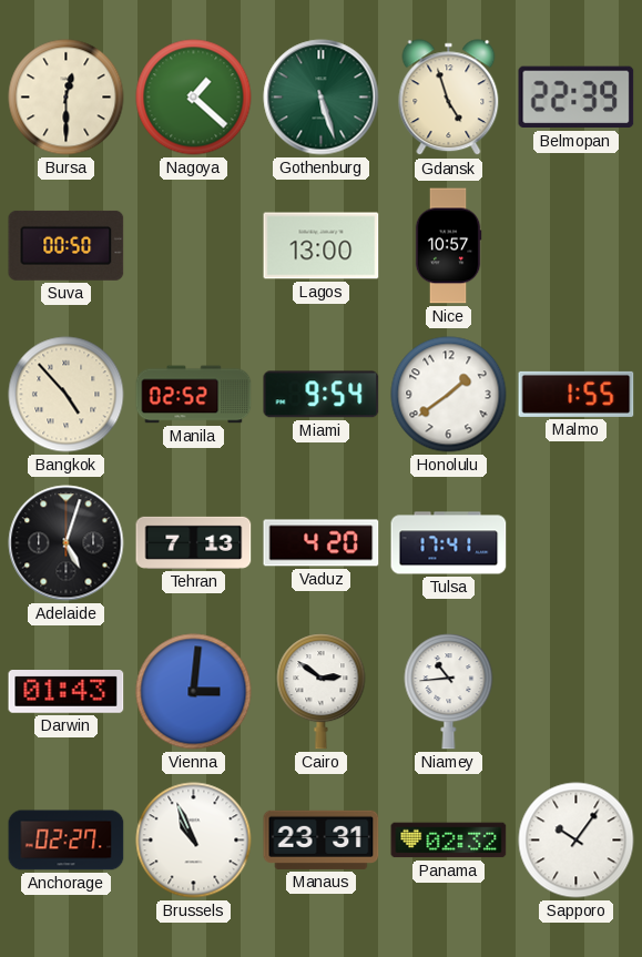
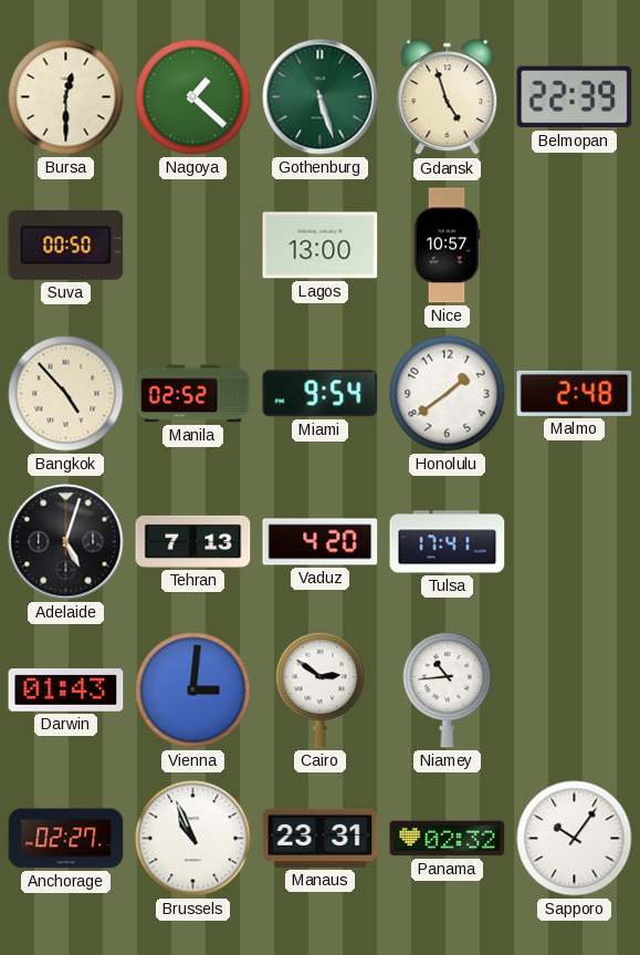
Malmo: 1:55 -> 2:48
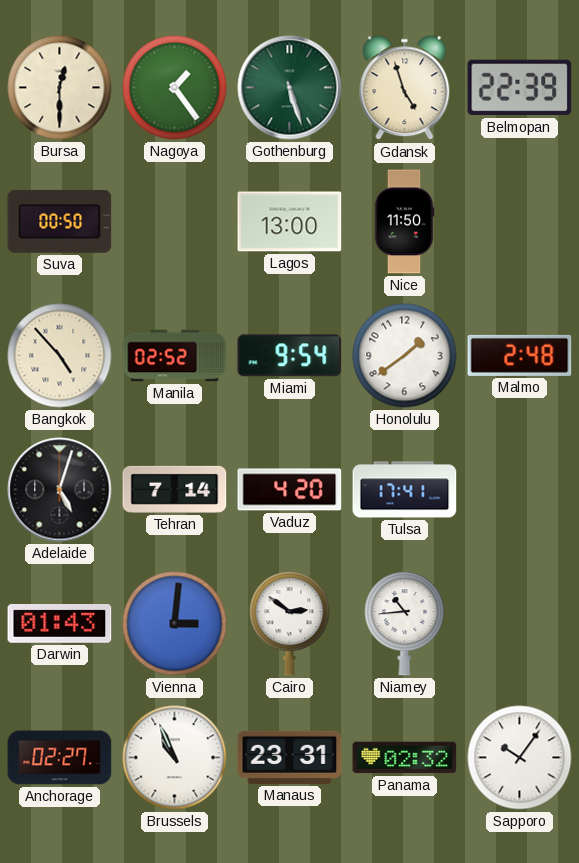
Nagoya: 1:22 -> 1:24
Nice: 10:57 -> 11:50
Tehran: 7:13 -> 7:14
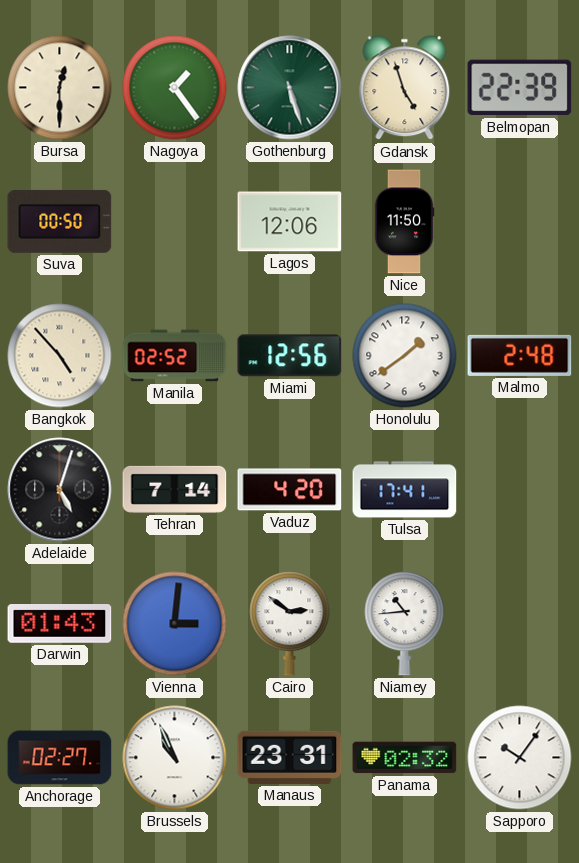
Lagos: 13:00 -> 12:06
Miami: 9:54 -> 12:56
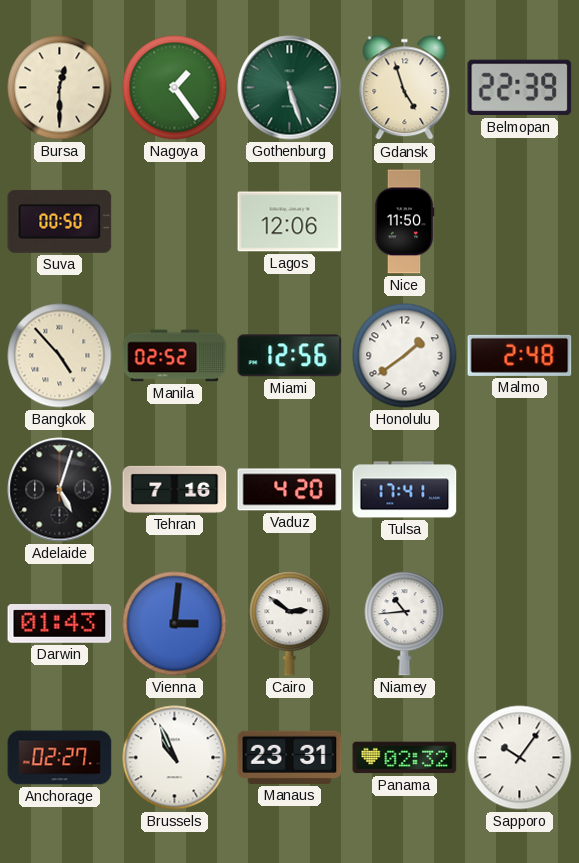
Tehran: 7:14 -> 7:16
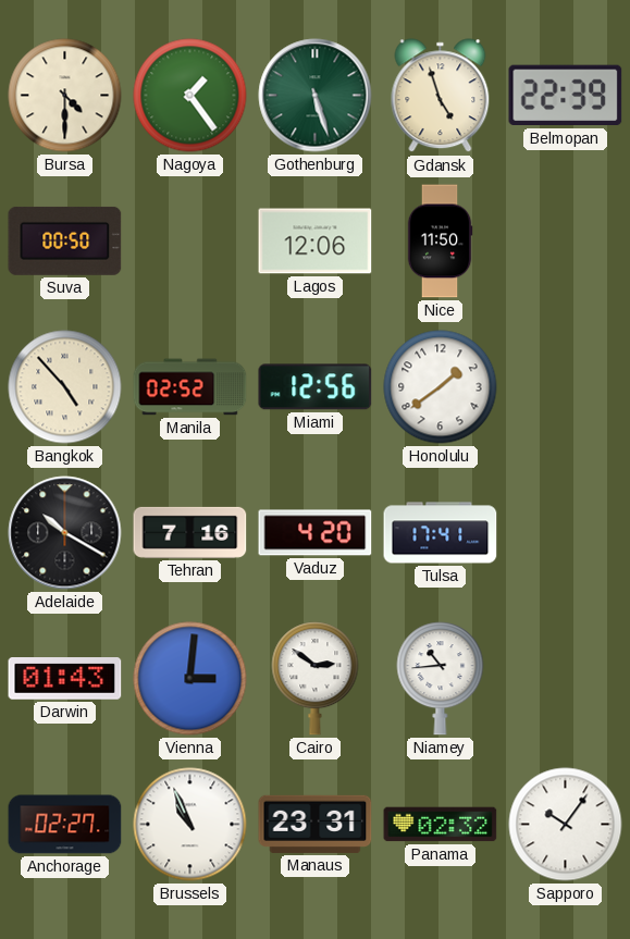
Bursa: 12:30 -> 4:30
Malmo: 2:48 -> none
Adelaide: 5:03 -> 10:20
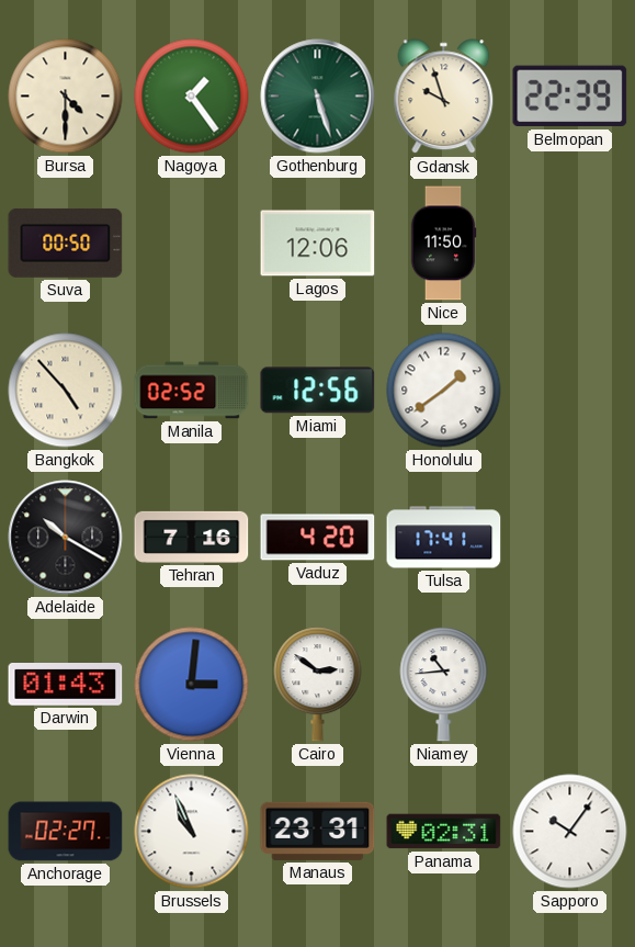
Gdansk: 4:57 -> 9:57
Panama: 02:32 -> 02:31
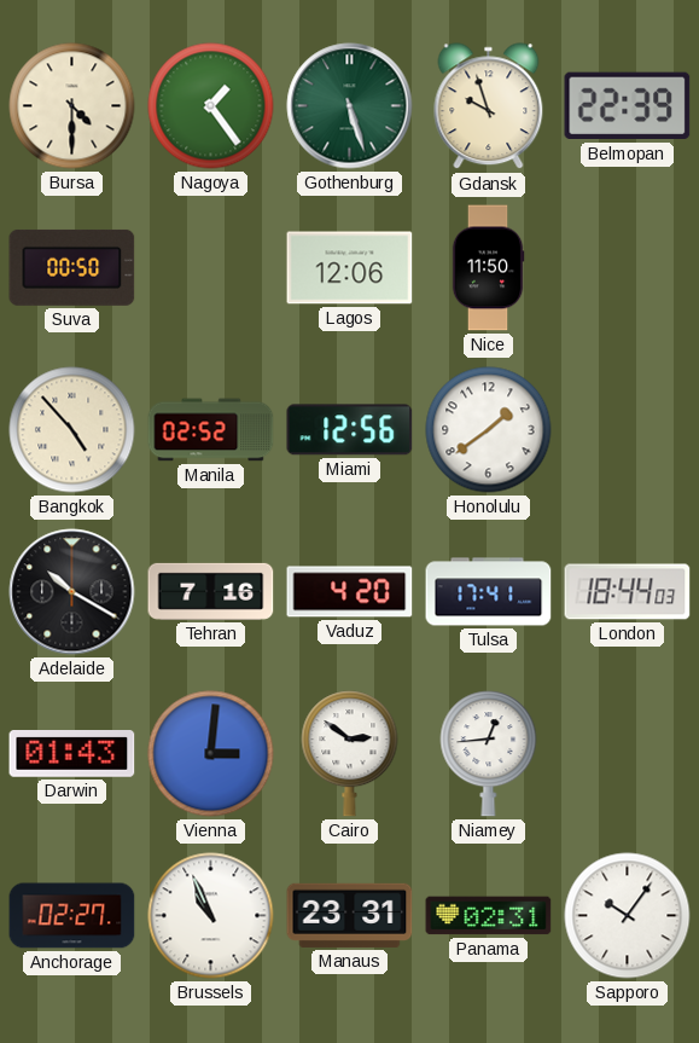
London: none -> 18:44
Niamey: 10:44 -> 12:44
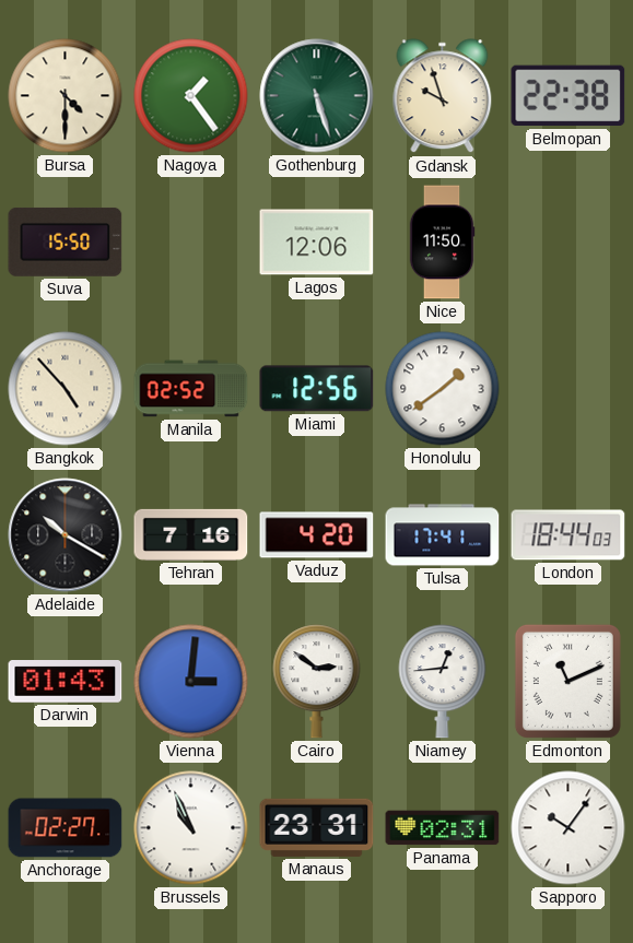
Belmopan: 22:39 -> 22:38
Suva: 00:50 -> 15:50
Edmonton: none -> 11:11
